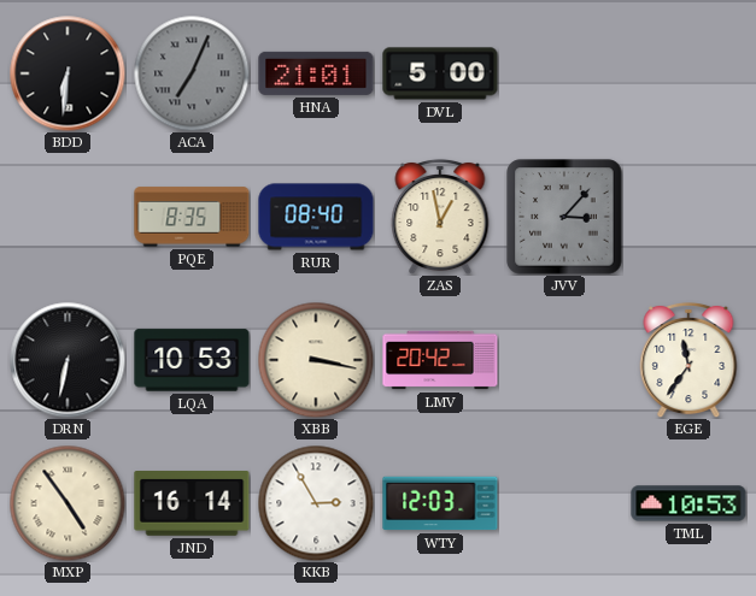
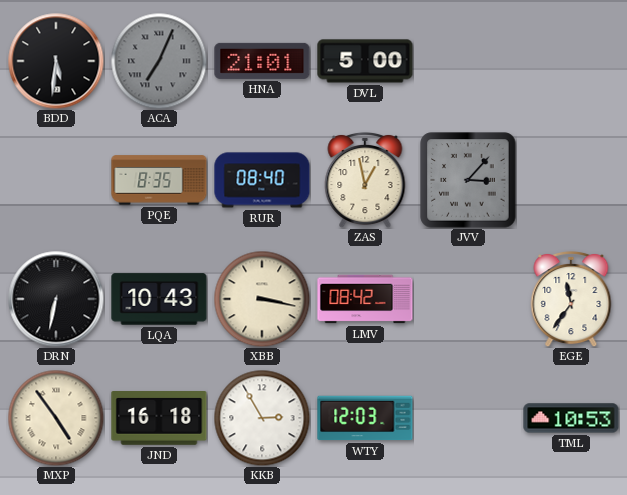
BDD: 6:31 -> 5:31
LQA: 10:53 -> 10:43
LMV: 20:42 -> 08:42
JND: 16:14 -> 16:18
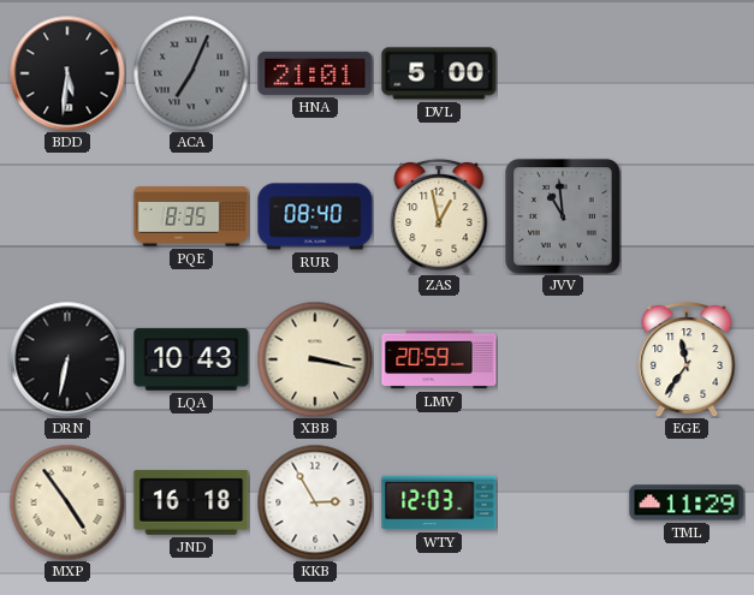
JVV: 3:07 -> 10:59
LMV: 08:42 -> 20:59
TML: 10:53 -> 11:29
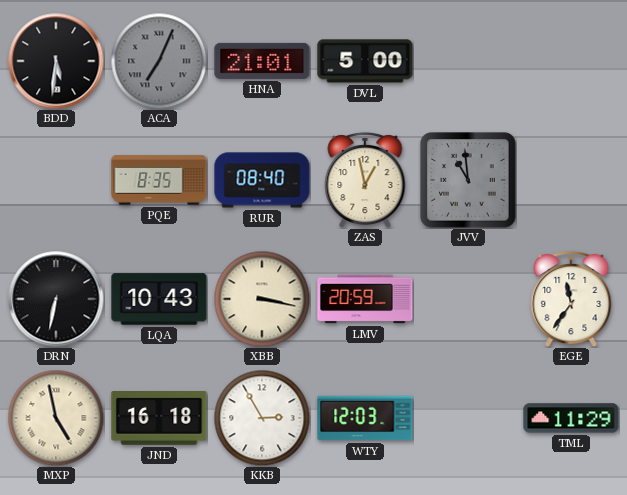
MXP: 4:54 -> 4:58
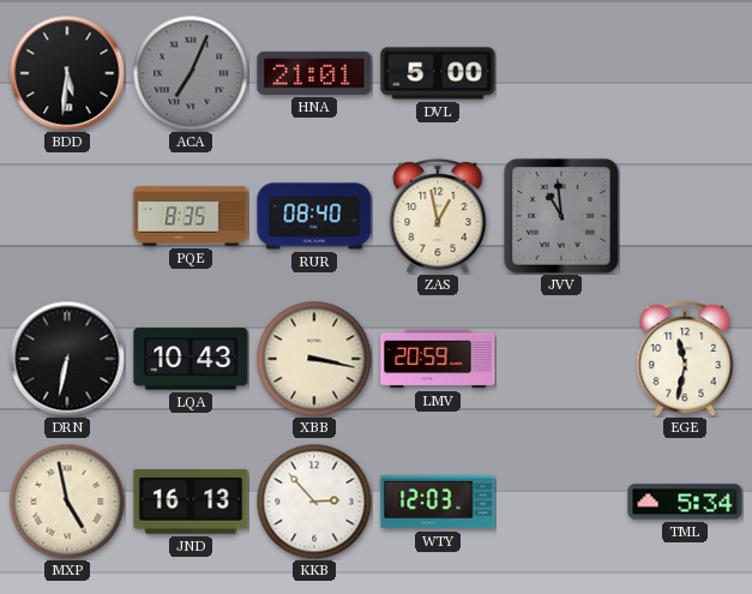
EGE: 11:36 -> 11:32
JND: 16:18 -> 16:13
KKB: 2:55 -> 2:53
TML: 11:29 -> 5:34
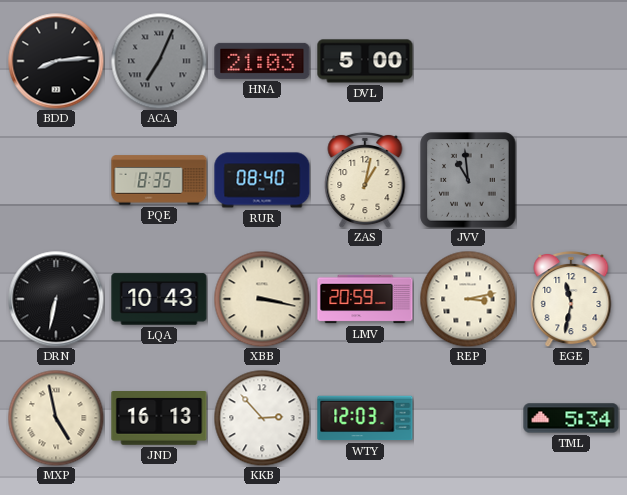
BDD: 5:31 -> 8:14
HNA: 21:01 -> 21:03
ZAS: 12:58 -> 1:02
REP: none -> 3:13
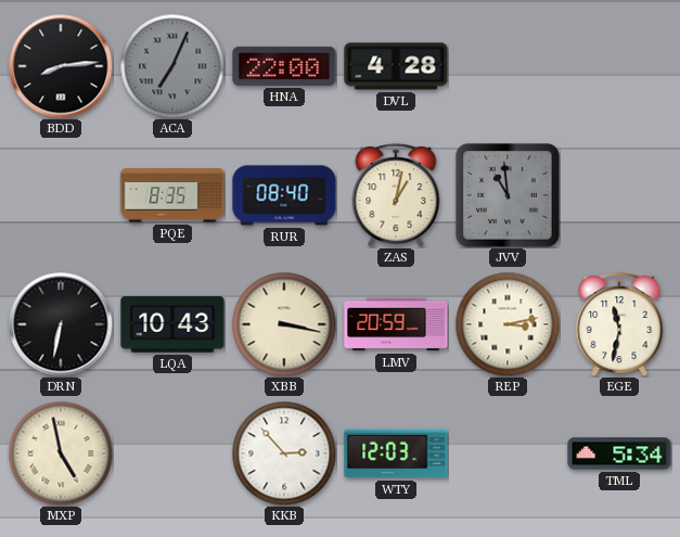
HNA: 21:03 -> 22:00
DVL: 5:00 -> 4:28
JND: 16:13 -> none
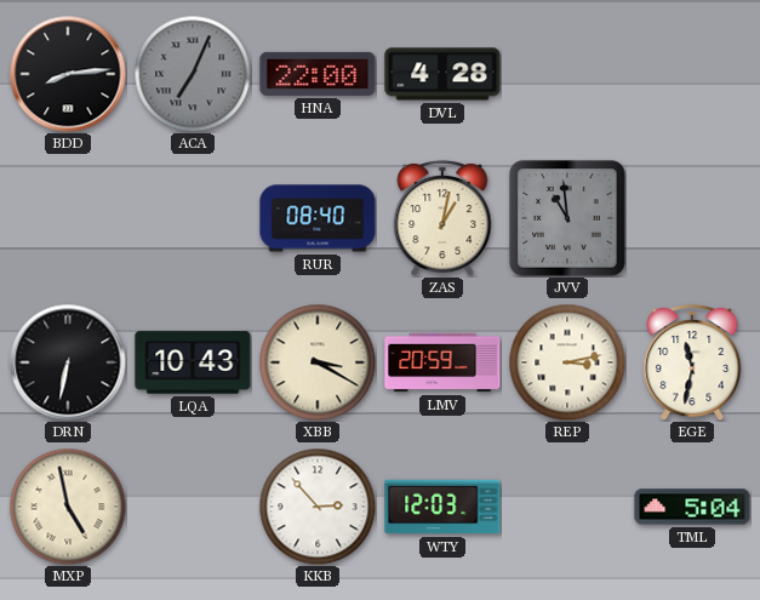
PQE: 8:35 -> none
XBB: 3:17 -> 3:20
TML: 5:34 -> 5:04
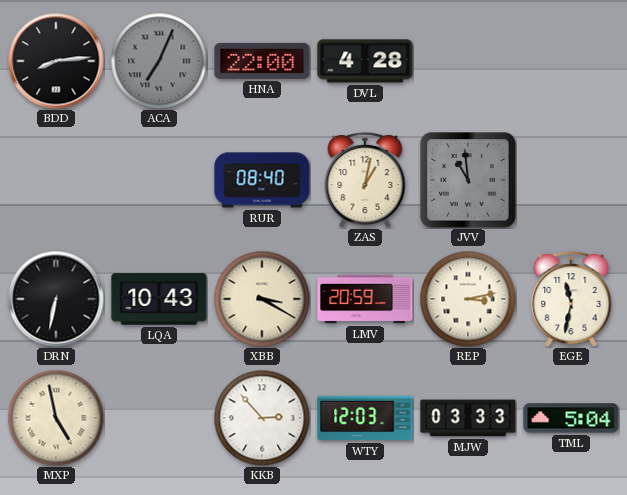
MJW: none -> 03:33
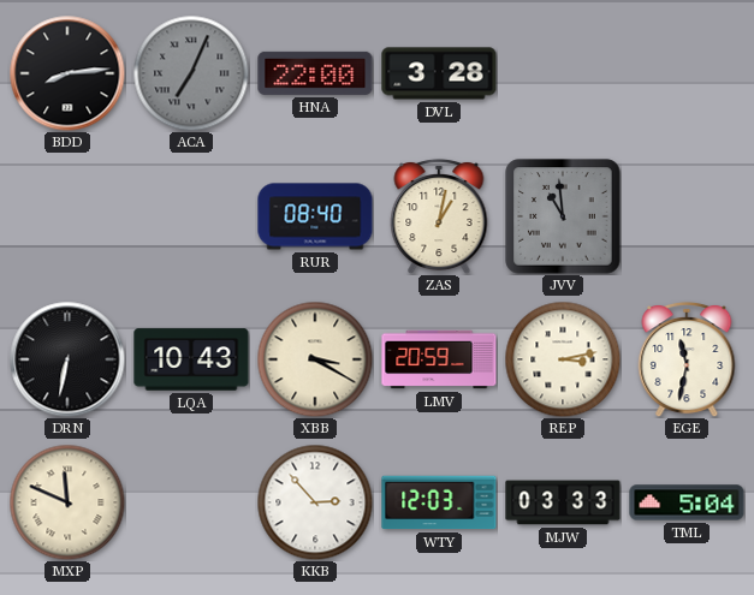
DVL: 4:28 -> 3:28
MXP: 4:58 -> 11:49
